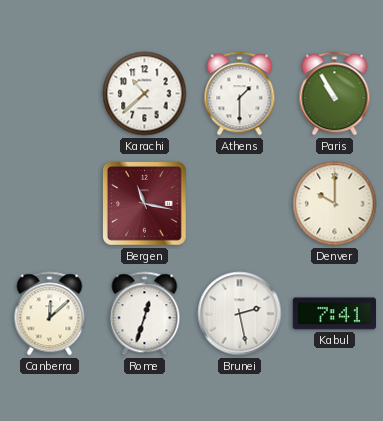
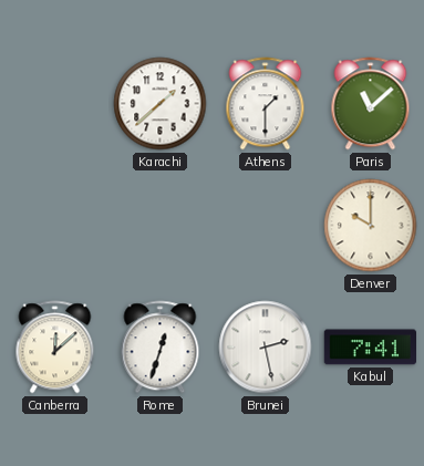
Karachi: 10:38 -> 1:38
Paris: 10:55 -> 11:08
Bergen: 11:17 -> none
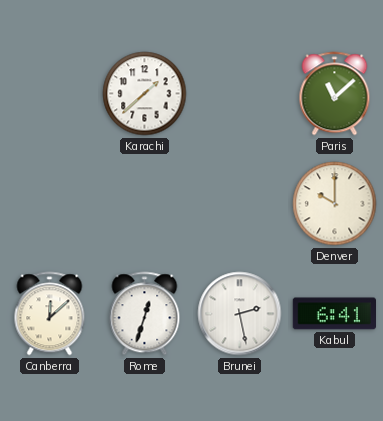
Athens: 1:30 -> none
Kabul: 7:41 -> 6:41
